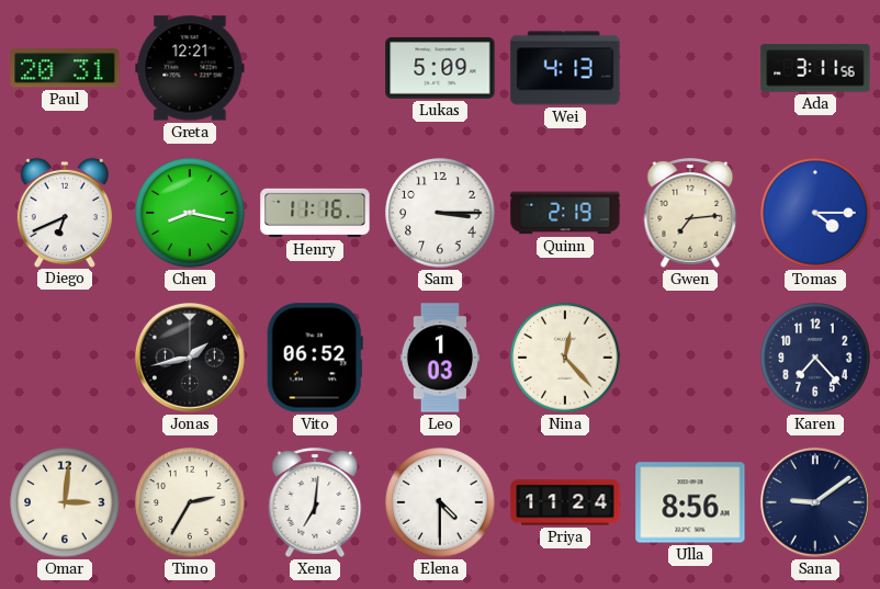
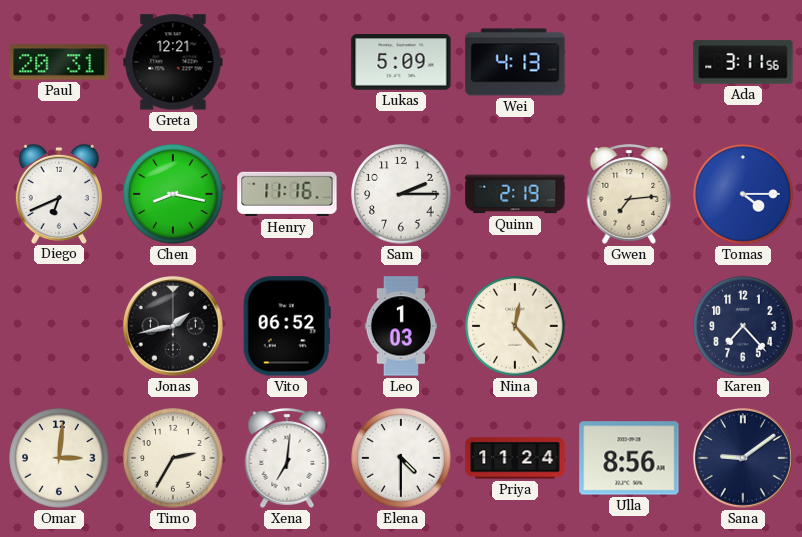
Sam: 3:15 -> 2:15
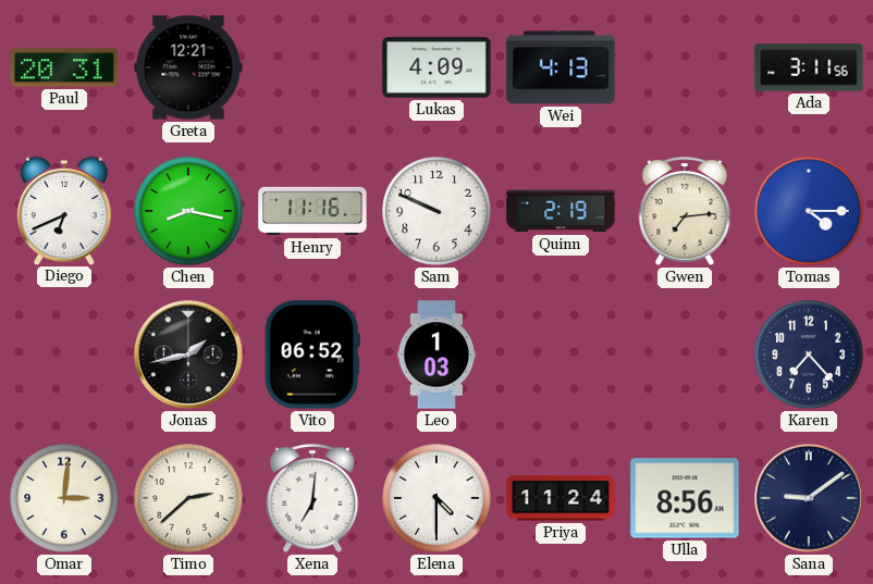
Lukas: 5:09 -> 4:09
Sam: 2:15 -> 9:49
Nina: 12:23 -> none
Timo: 2:35 -> 2:38
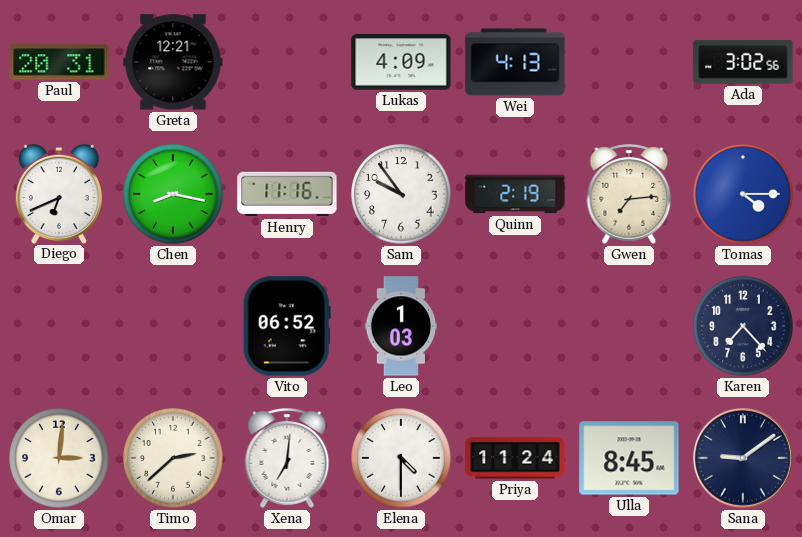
Ada: 3:11 -> 3:02
Sam: 9:49 -> 9:54
Jonas: 1:43 -> none
Ulla: 8:56 -> 8:45
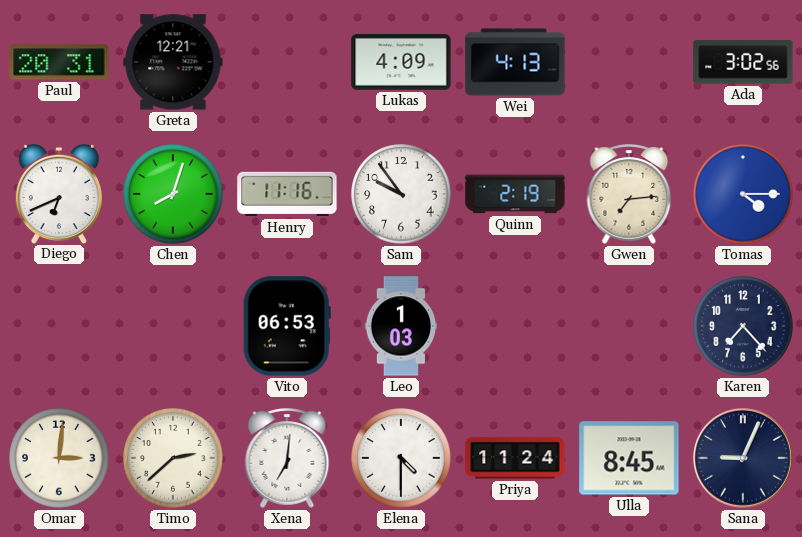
Chen: 8:17 -> 8:03
Vito: 06:52 -> 06:53
Sana: 9:09 -> 9:04
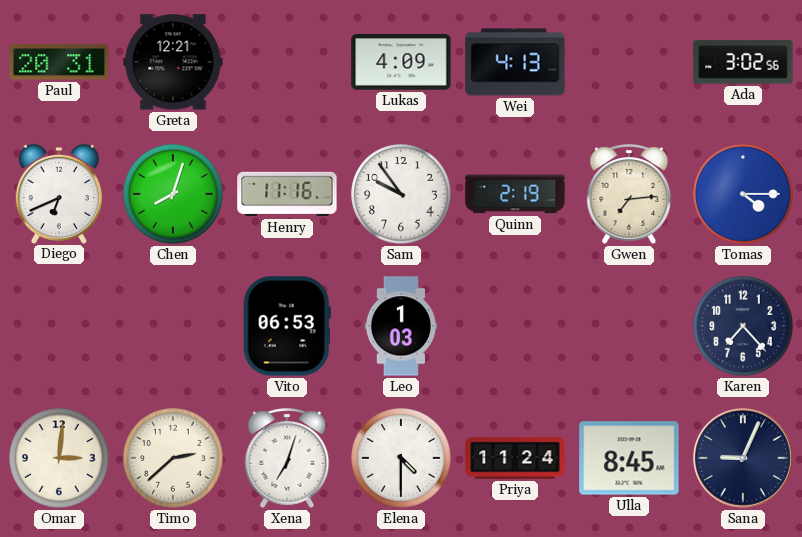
Xena: 7:01 -> 7:03
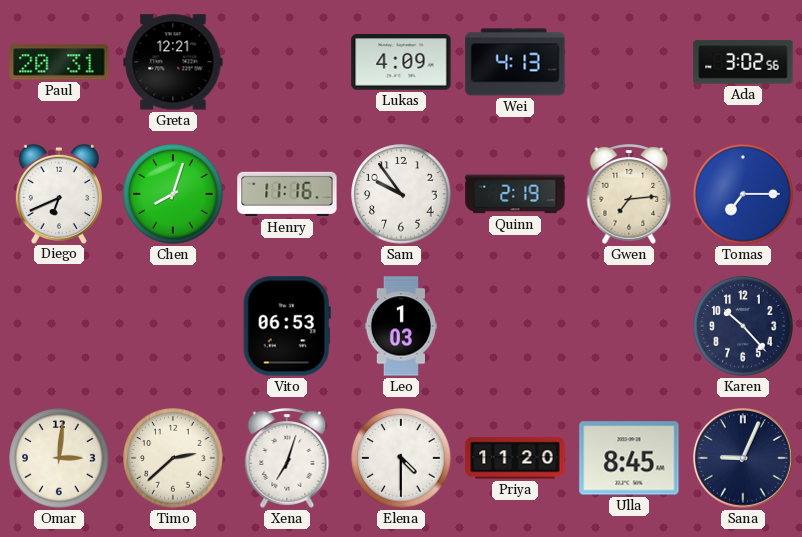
Tomas: 4:15 -> 7:15
Karen: 7:23 -> 10:23
Priya: 11:24 -> 11:20
